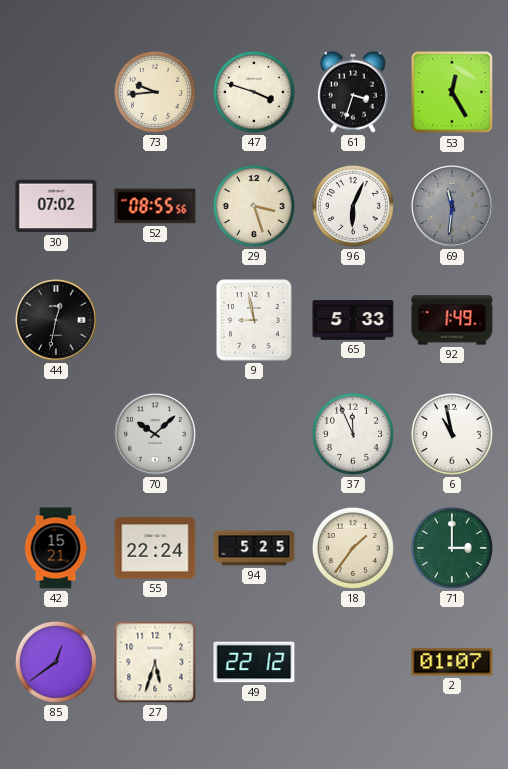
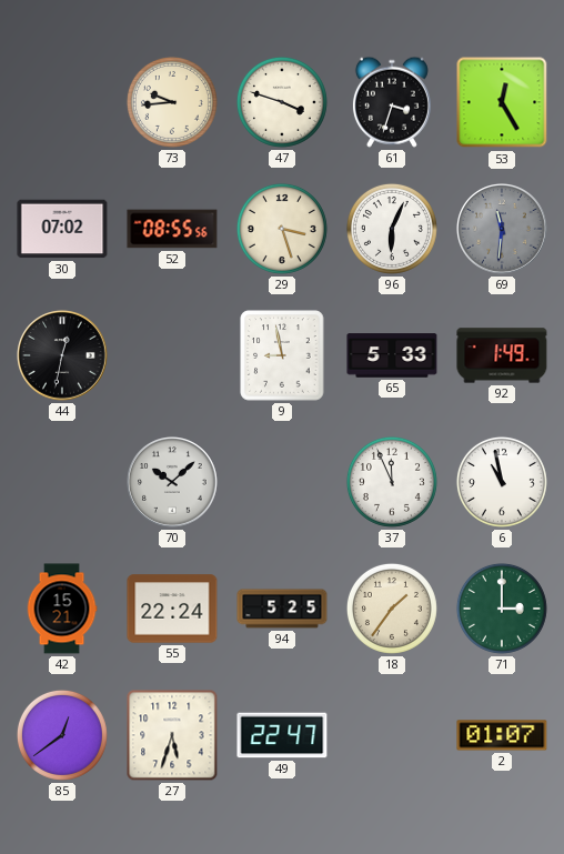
49: 22:12 -> 22:47
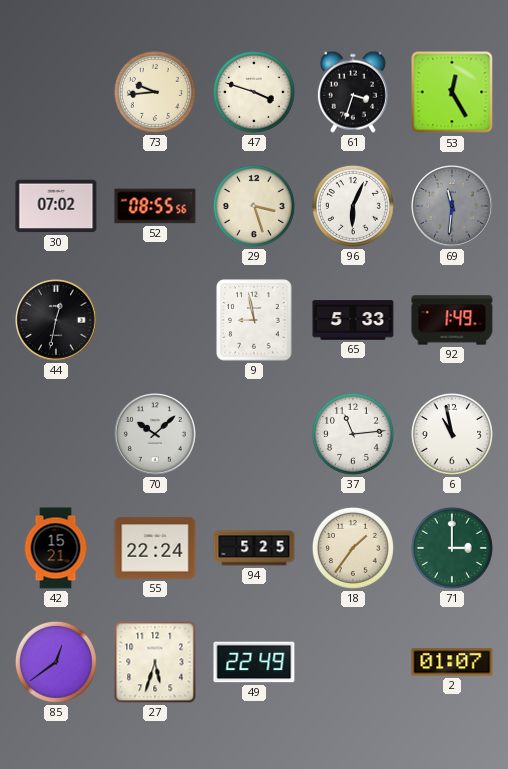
37: 11:56 -> 11:14
49: 22:47 -> 22:49
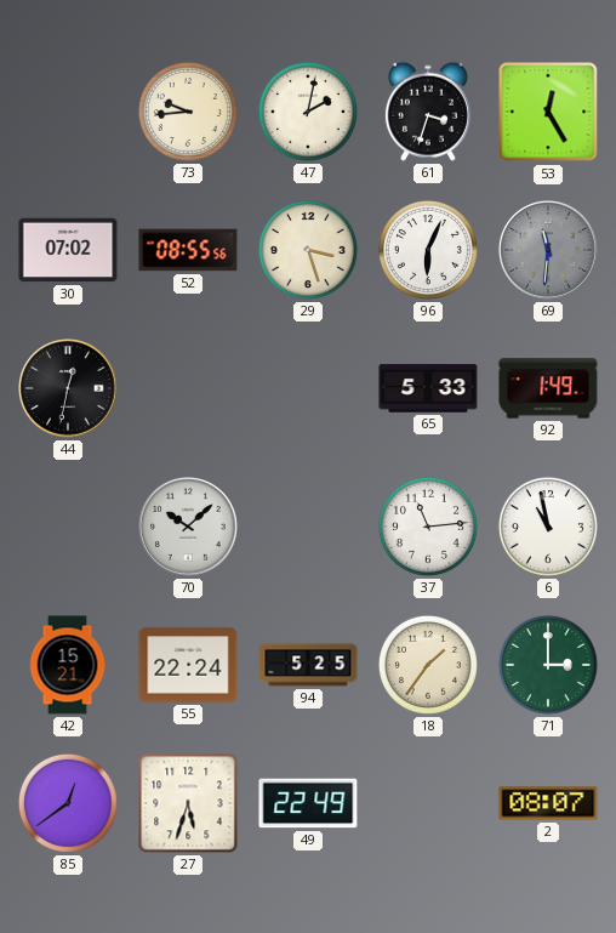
47: 3:48 -> 2:02
9: 8:58 -> none
2: 01:07 -> 08:07
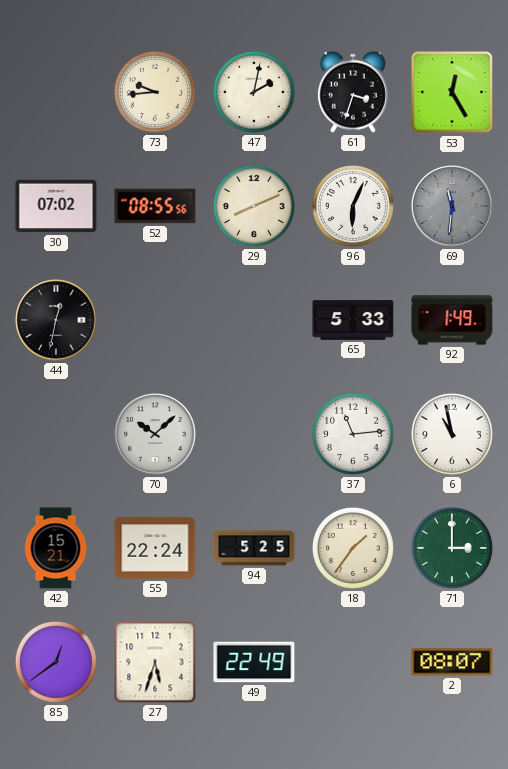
29: 3:27 -> 8:11
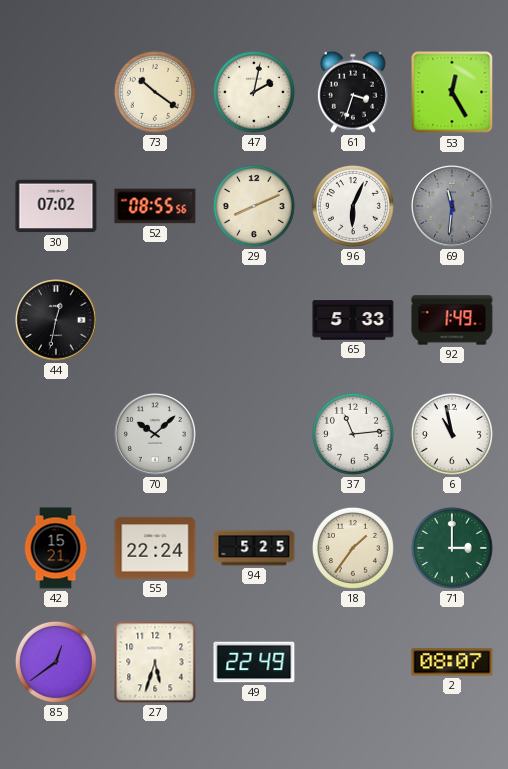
73: 9:44 -> 10:21
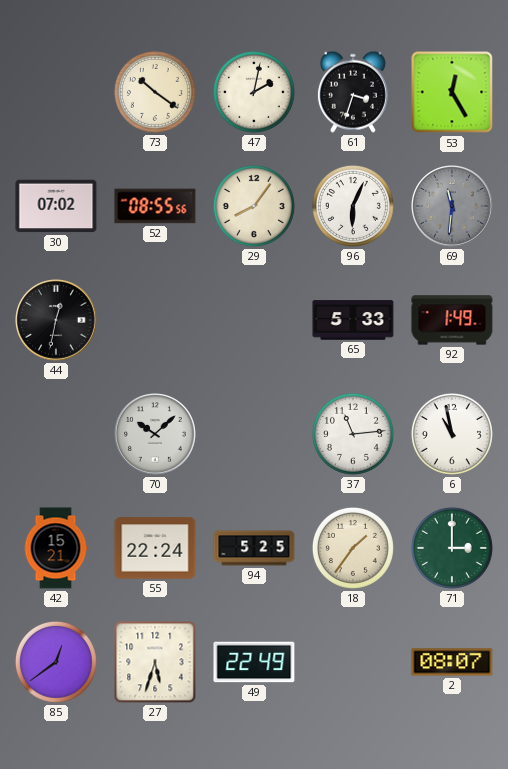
29: 8:11 -> 8:06
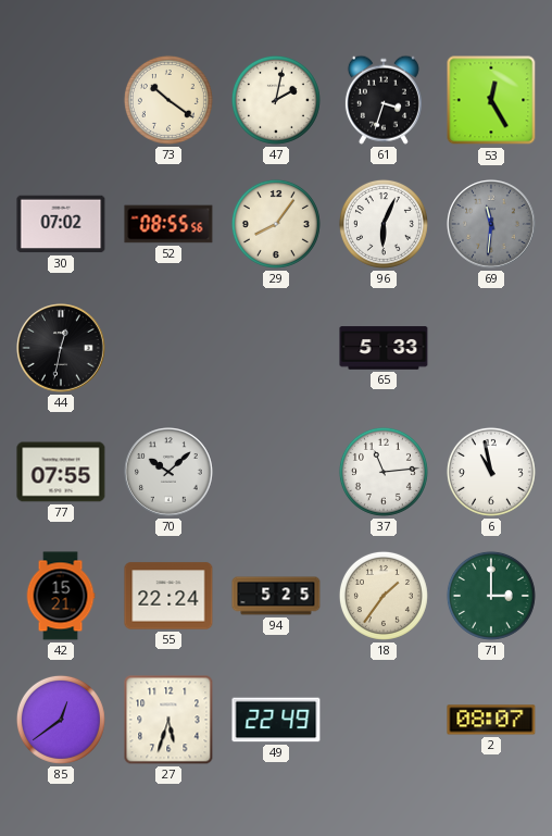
92: 1:49 -> none
77: none -> 07:55
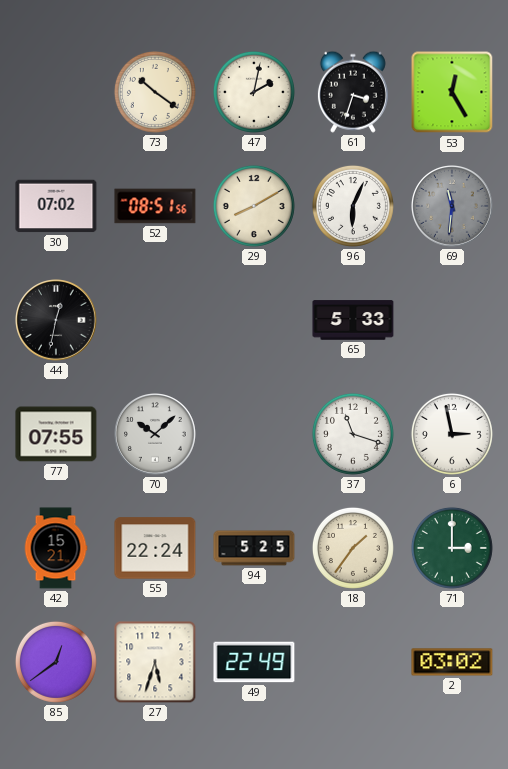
52: 08:55 -> 08:51
29: 8:06 -> 8:10
37: 11:14 -> 11:18
6: 10:58 -> 2:58
2: 08:07 -> 03:02
